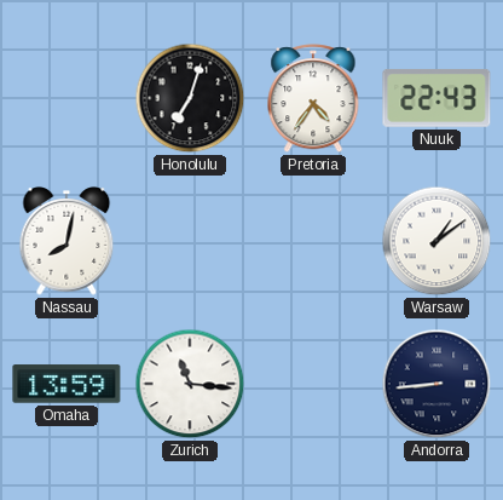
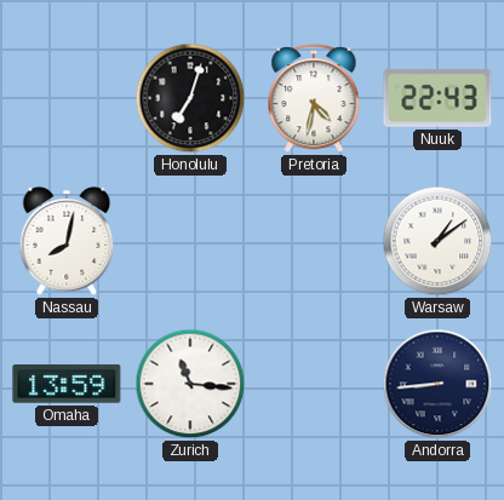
Pretoria: 4:36 -> 4:32
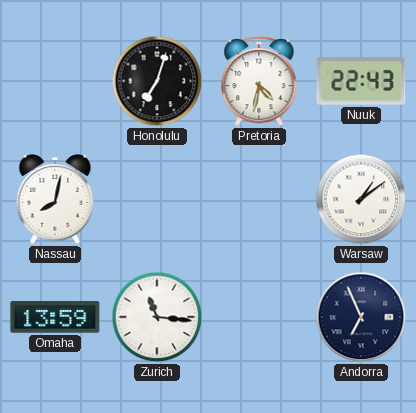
Andorra: 8:44 -> 6:56
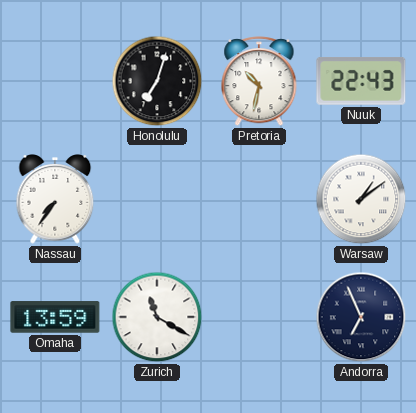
Pretoria: 4:32 -> 10:32
Nassau: 8:02 -> 7:36
Zurich: 11:16 -> 11:20
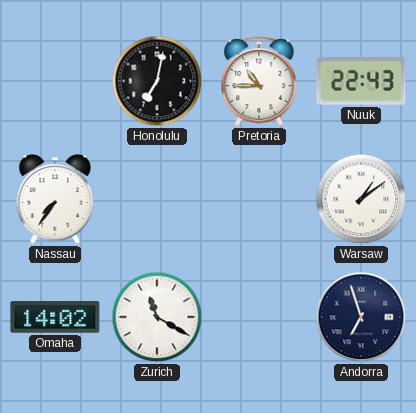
Honolulu: 7:03 -> 7:02
Pretoria: 10:32 -> 10:45
Omaha: 13:59 -> 14:02
Andorra: 6:56 -> 6:57
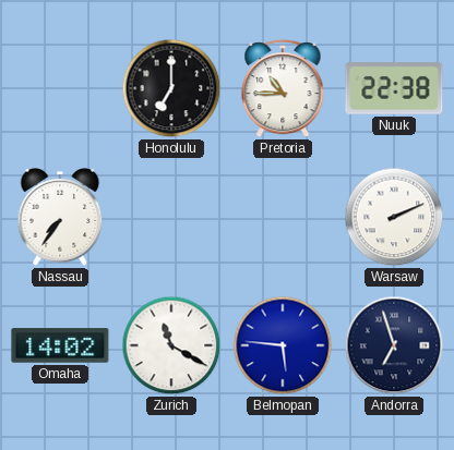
Honolulu: 7:02 -> 7:00
Nuuk: 22:43 -> 22:38
Warsaw: 1:09 -> 2:11
Belmopan: none -> 5:46
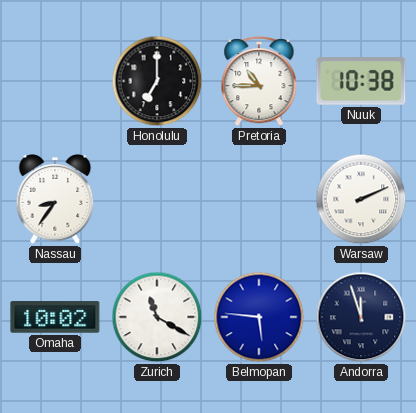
Nuuk: 22:38 -> 10:38
Nassau: 7:36 -> 8:36
Omaha: 14:02 -> 10:02
Andorra: 6:57 -> 11:57
